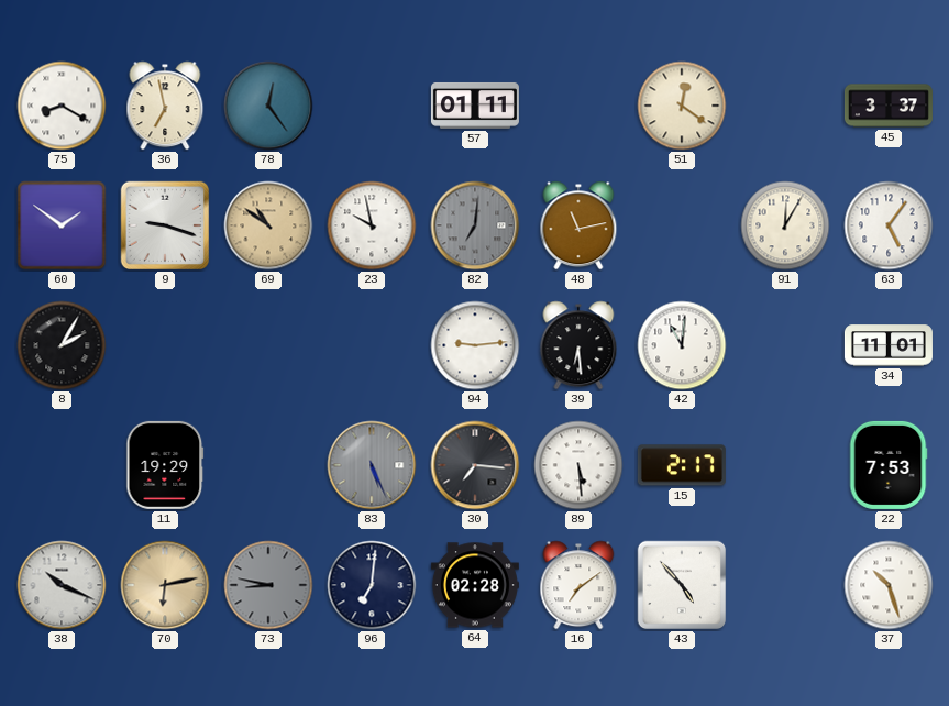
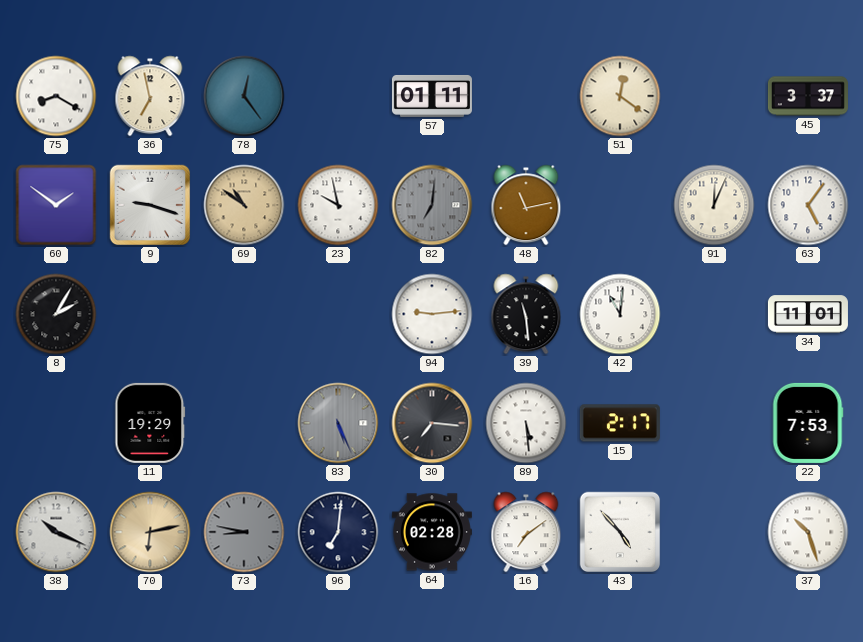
91: 12:05 -> 12:04
39: 6:29 -> 11:29
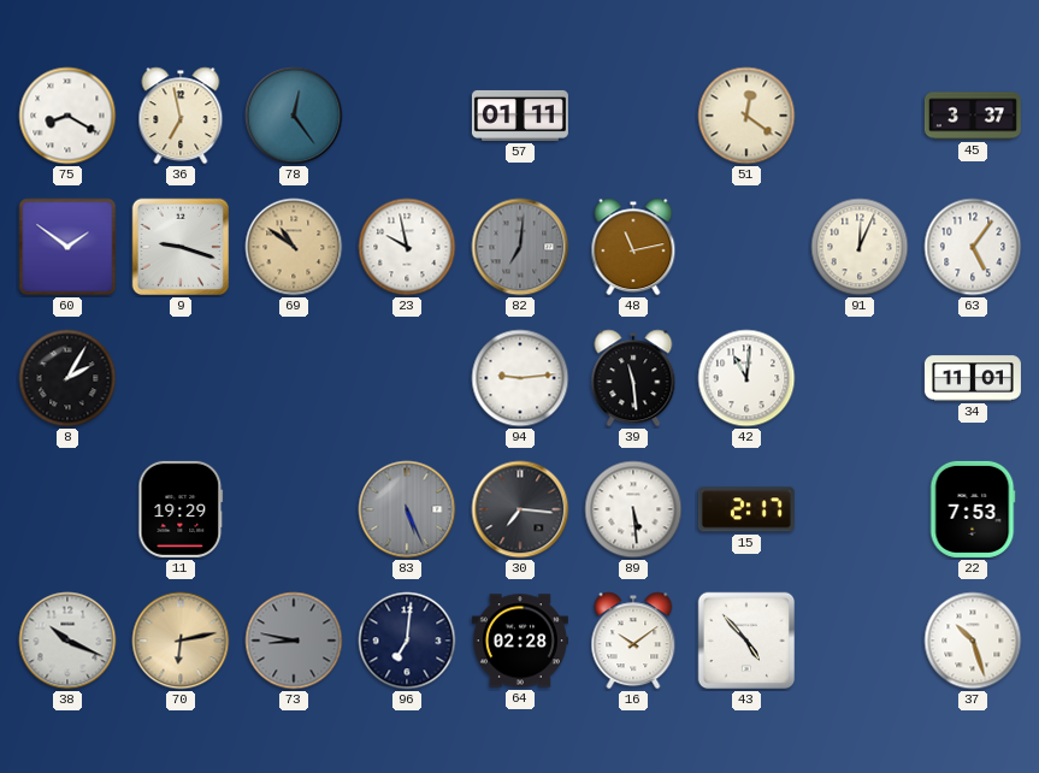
16: 7:09 -> 10:09
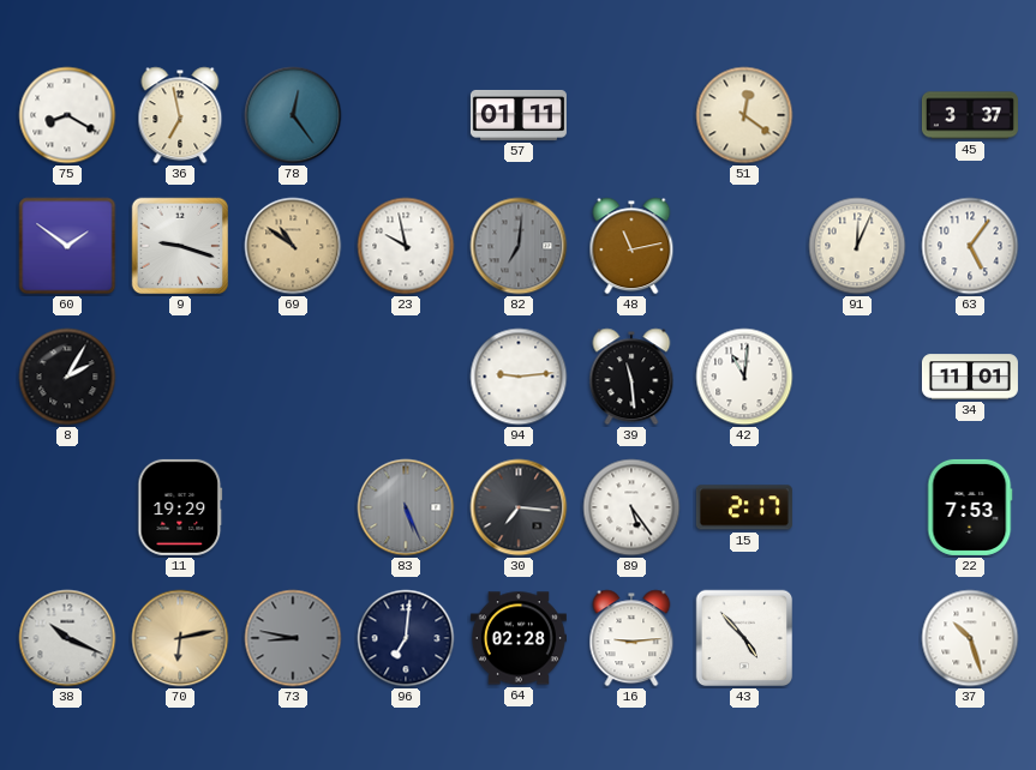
89: 5:29 -> 5:24
16: 10:09 -> 9:14
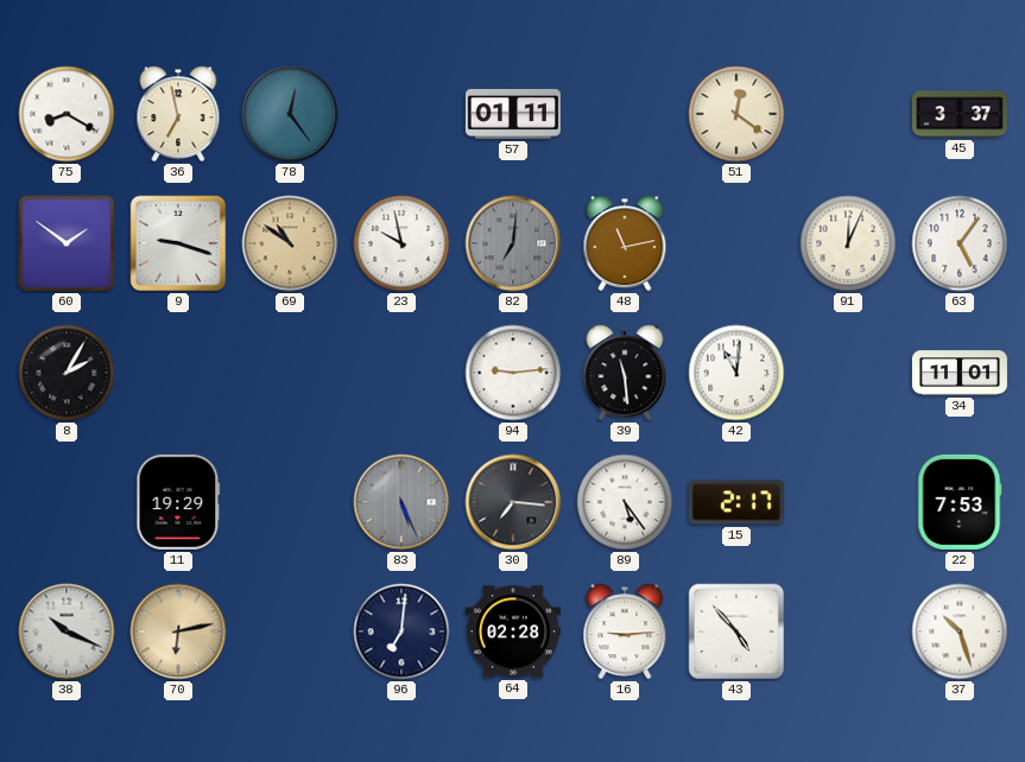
73: 8:47 -> none
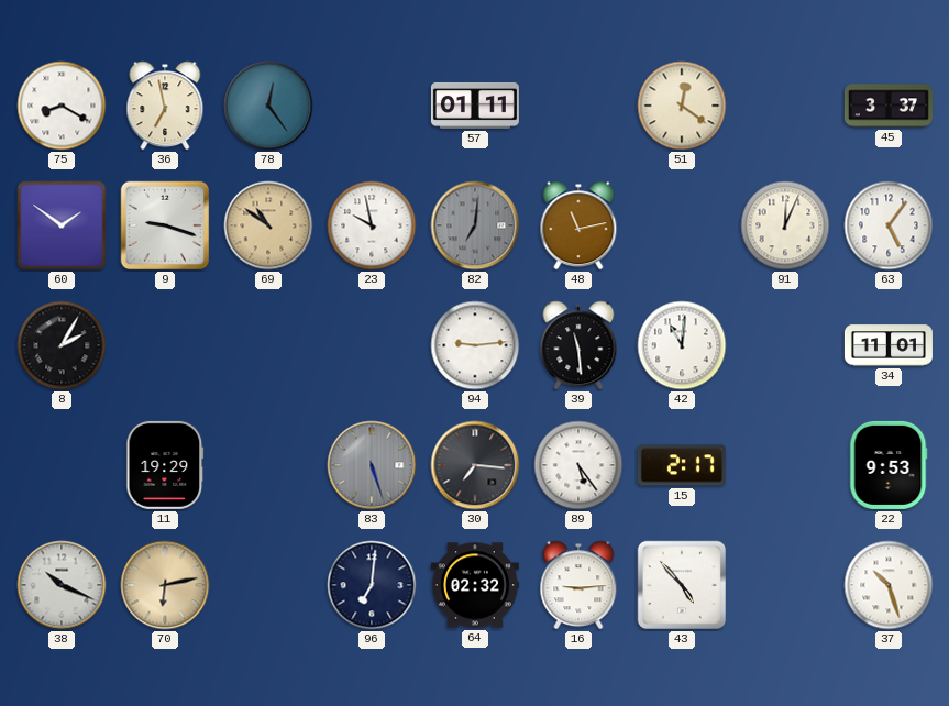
83: 5:26 -> 5:27
22: 7:53 -> 9:53
64: 02:28 -> 02:32
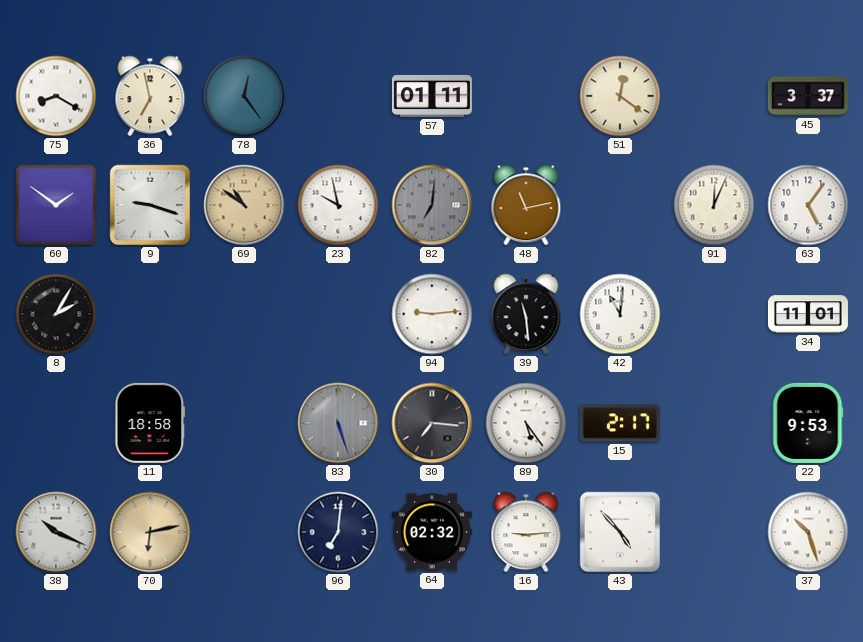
11: 19:29 -> 18:58
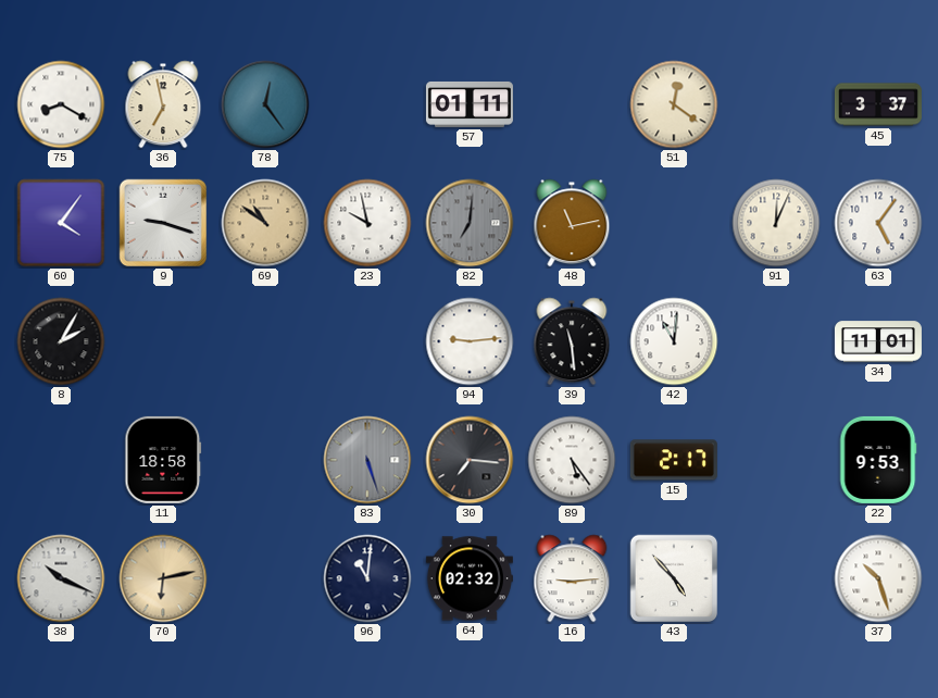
60: 1:51 -> 4:06
96: 7:01 -> 11:01
